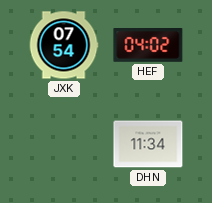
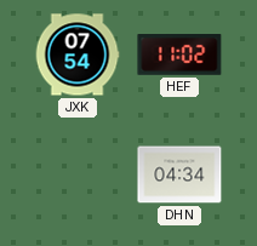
HEF: 04:02 -> 11:02
DHN: 11:34 -> 04:34
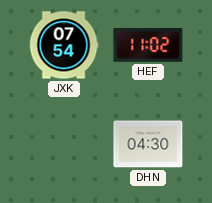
DHN: 04:34 -> 04:30
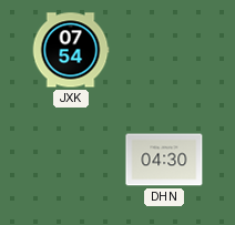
HEF: 11:02 -> none
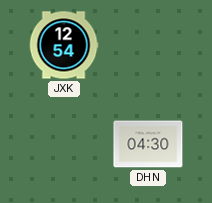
JXK: 07:54 -> 12:54
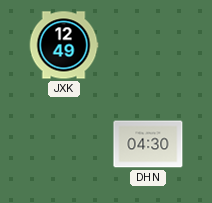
JXK: 12:54 -> 12:49
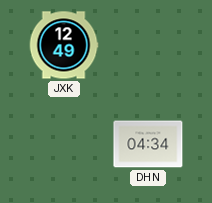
DHN: 04:30 -> 04:34
